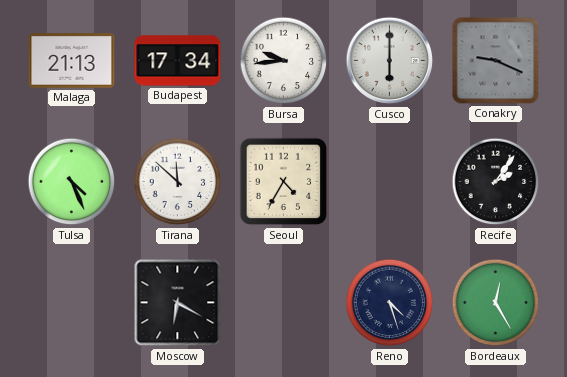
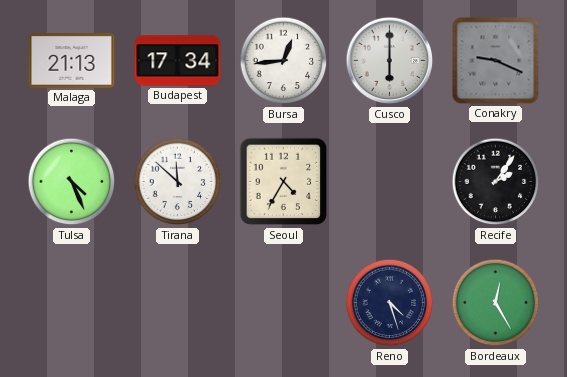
Bursa: 9:44 -> 12:44
Moscow: 6:20 -> none
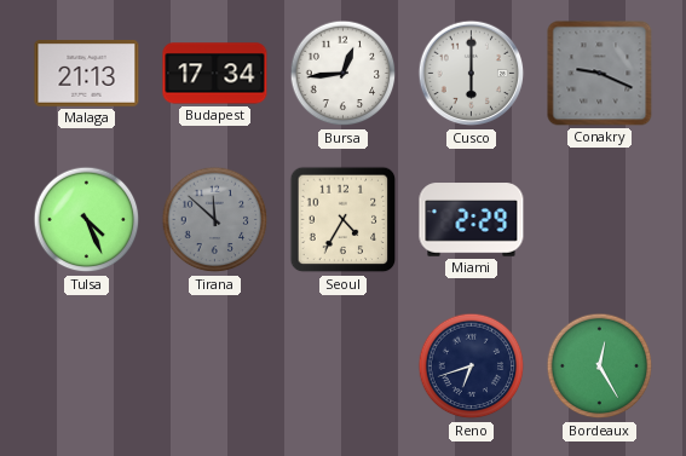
Tirana dial: white -> grey
Miami: none -> 2:29
Recife: 2:06 -> none
Reno: 4:27 -> 6:42
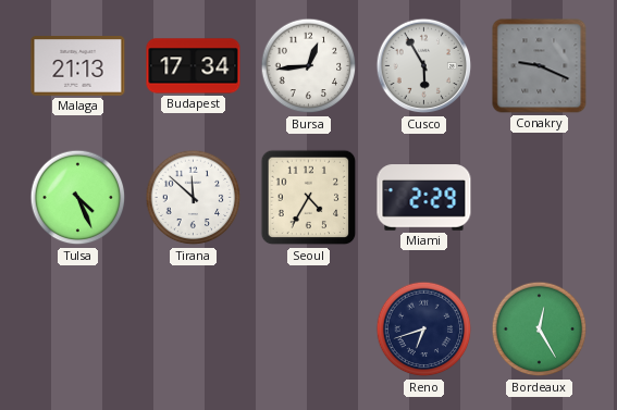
Cusco: 6:00 -> 5:55
Tirana dial: grey -> white
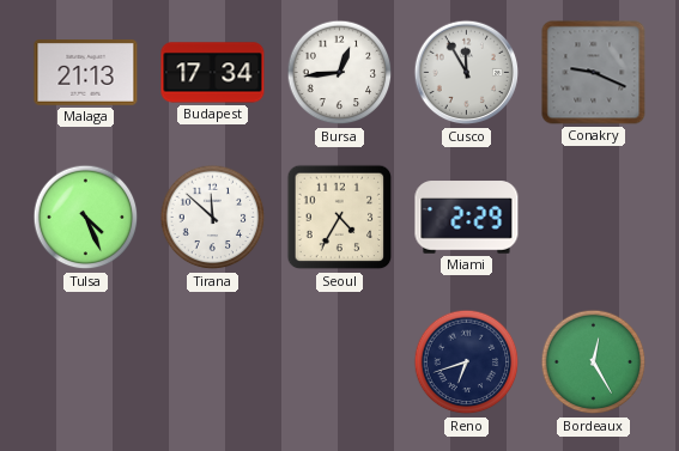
Cusco: 5:55 -> 11:55
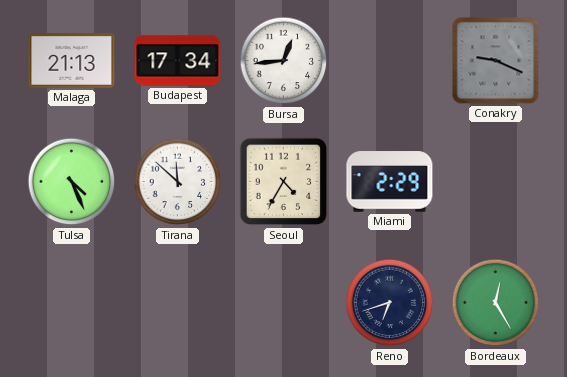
Cusco: 11:55 -> none
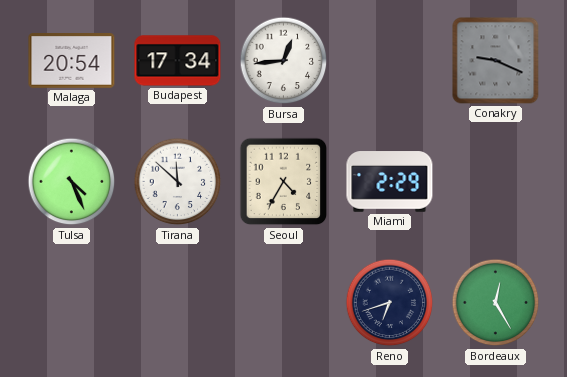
Malaga: 21:13 -> 20:54
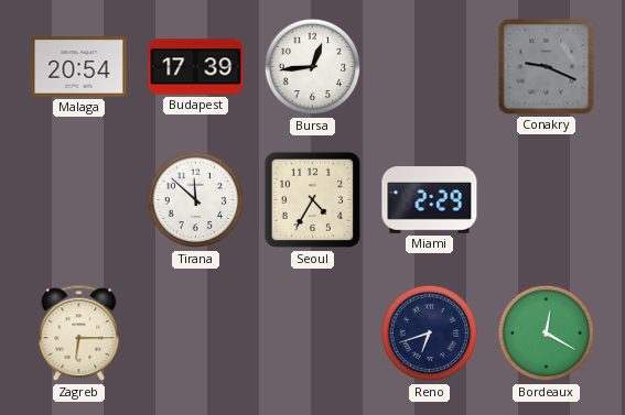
Budapest: 17:34 -> 17:39
Tulsa: 4:26 -> none
Zagreb: none -> 6:15
Bordeaux: 12:25 -> 12:20
